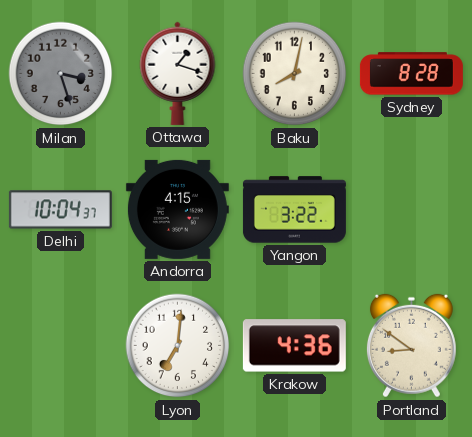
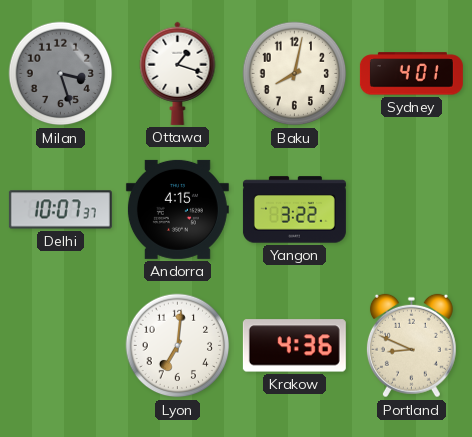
Sydney: 8:28 -> 4:01
Delhi: 10:04 -> 10:07
Portland: 8:51 -> 8:49
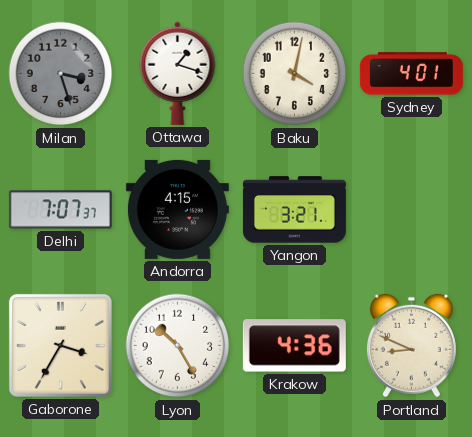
Baku: 8:02 -> 4:02
Delhi: 10:07 -> 7:07
Yangon: 3:22 -> 3:21
Gaborone: none -> 3:35
Lyon: 7:01 -> 10:25
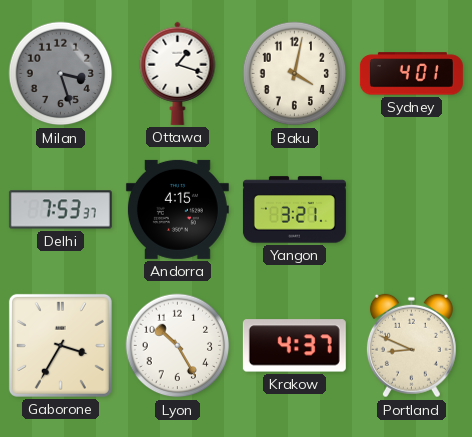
Delhi: 7:07 -> 7:53
Krakow: 4:36 -> 4:37
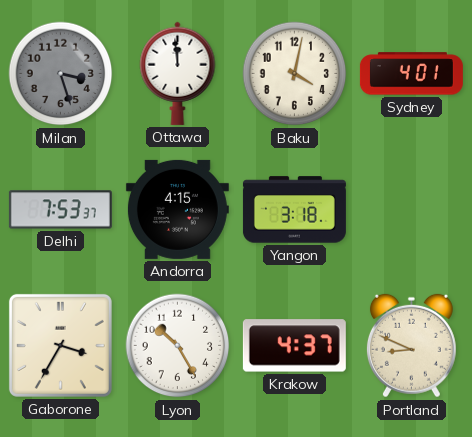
Ottawa: 1:18 -> 11:59
Yangon: 3:21 -> 3:18
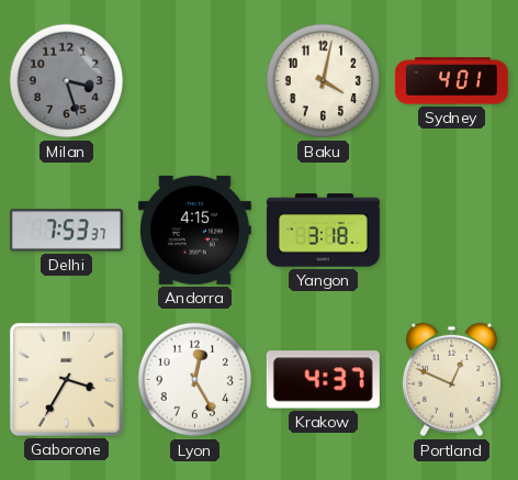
Ottawa: 11:59 -> none
Lyon: 10:25 -> 12:25
Portland: 8:49 -> 12:49
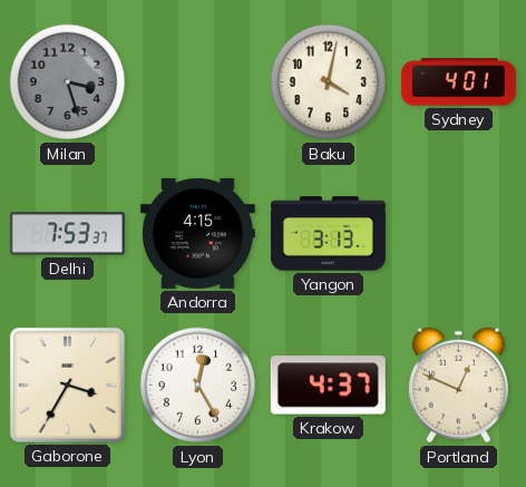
Yangon: 3:18 -> 3:13
